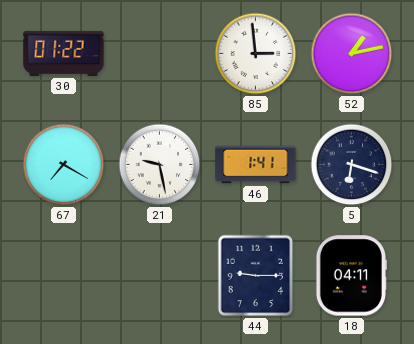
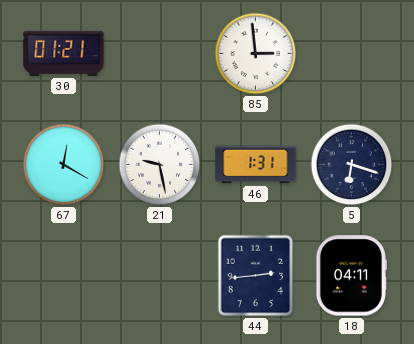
30: 01:22 -> 01:21
52: 1:13 -> none
67: 7:20 -> 12:20
46: 1:41 -> 1:31
44: 9:15 -> 2:44
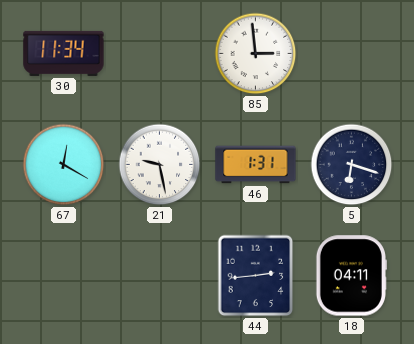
30: 01:21 -> 11:34
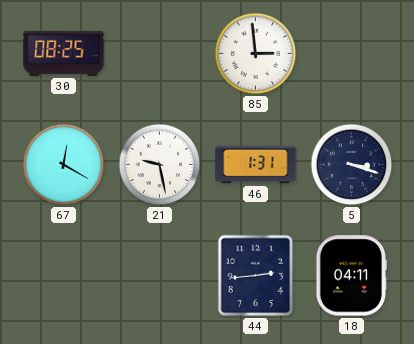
30: 11:34 -> 08:25
5: 6:18 -> 3:18
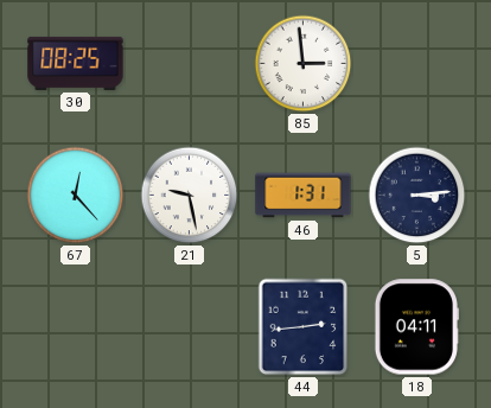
67: 12:20 -> 12:23
5: 3:18 -> 3:14
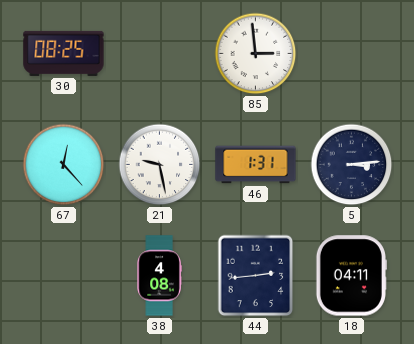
38: none -> 4:08
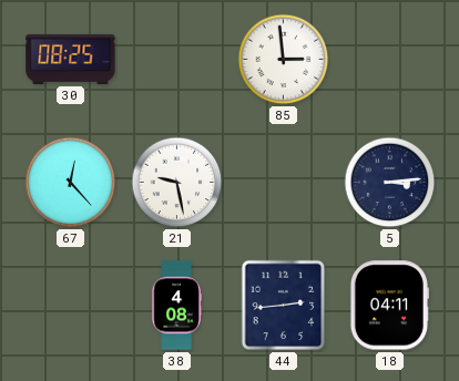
46: 1:31 -> none
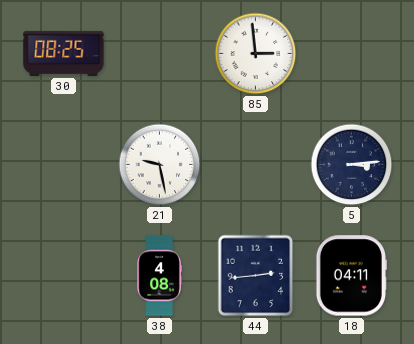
67: 12:23 -> none
